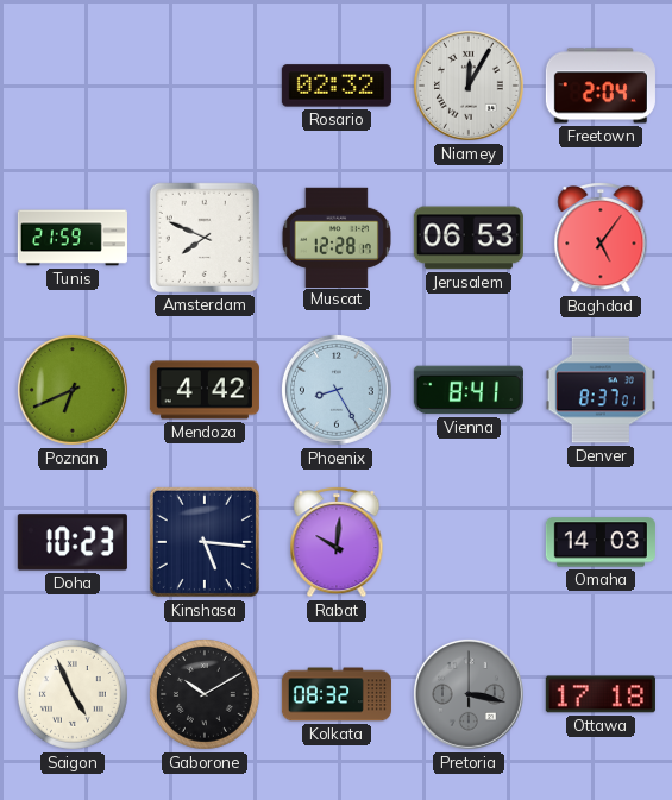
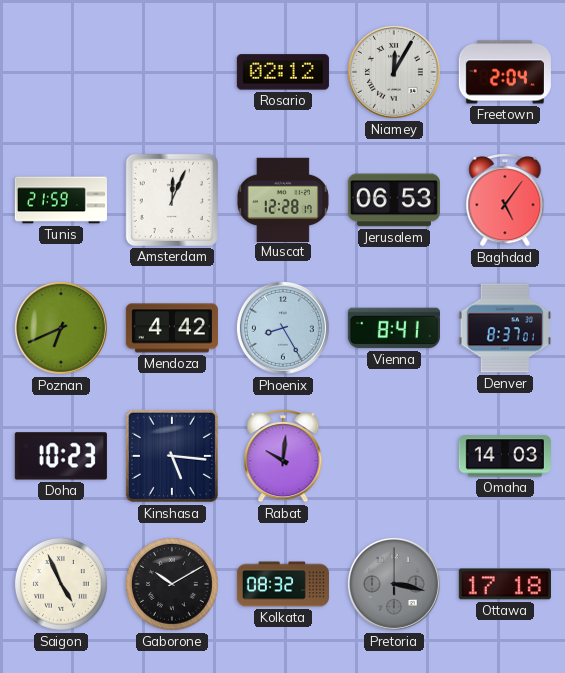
Rosario: 02:32 -> 02:12
Amsterdam: 7:49 -> 12:04
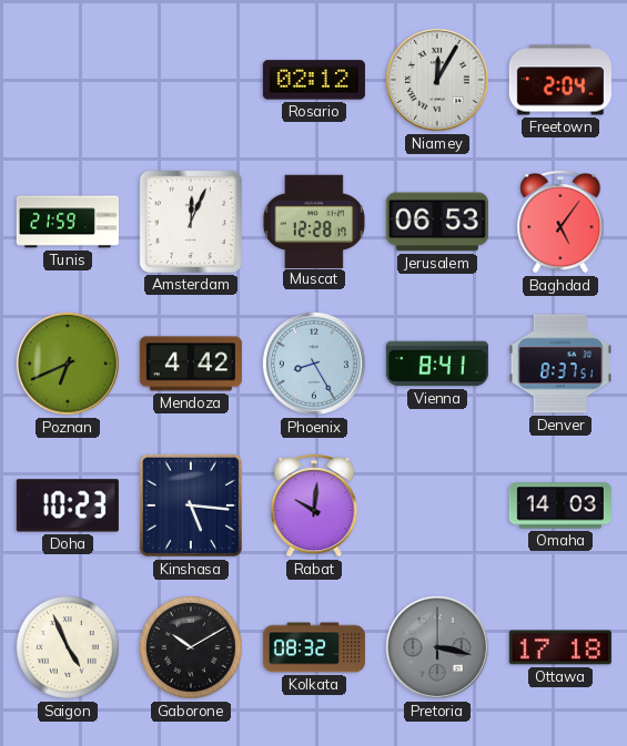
Denver: 8:37:01 -> 8:37:51
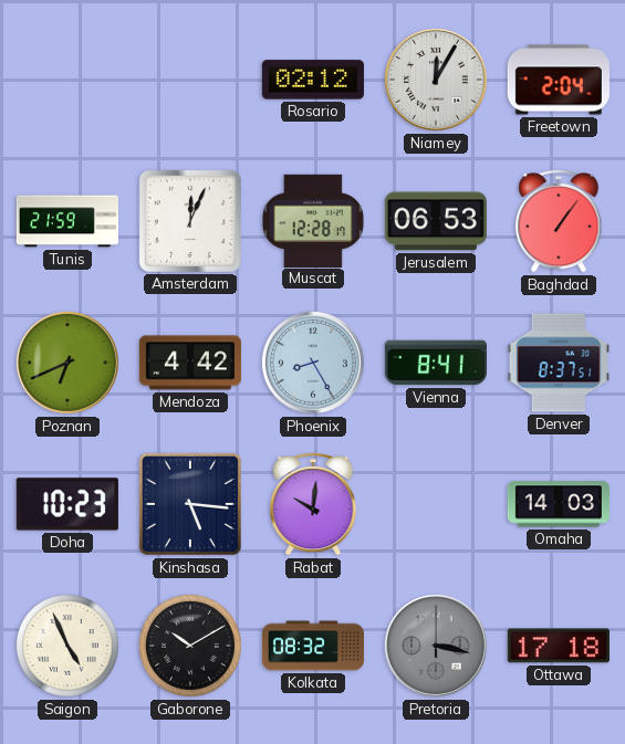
Baghdad: 5:06 -> 1:06
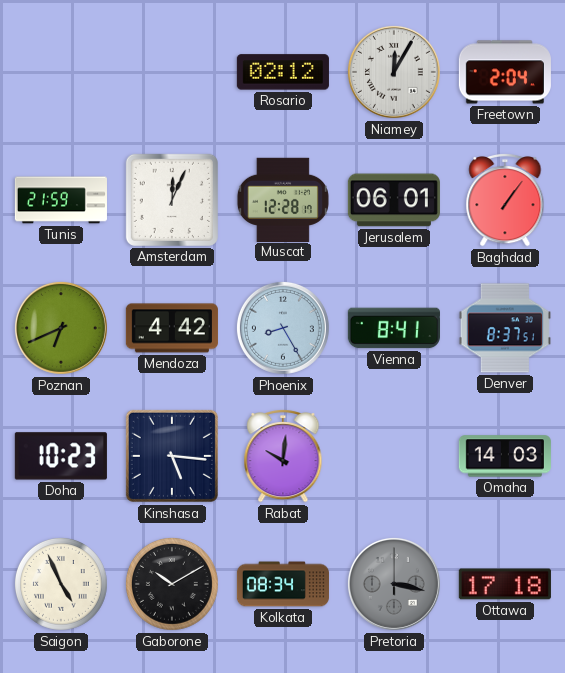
Jerusalem: 06:53 -> 06:01
Kolkata: 08:32 -> 08:34
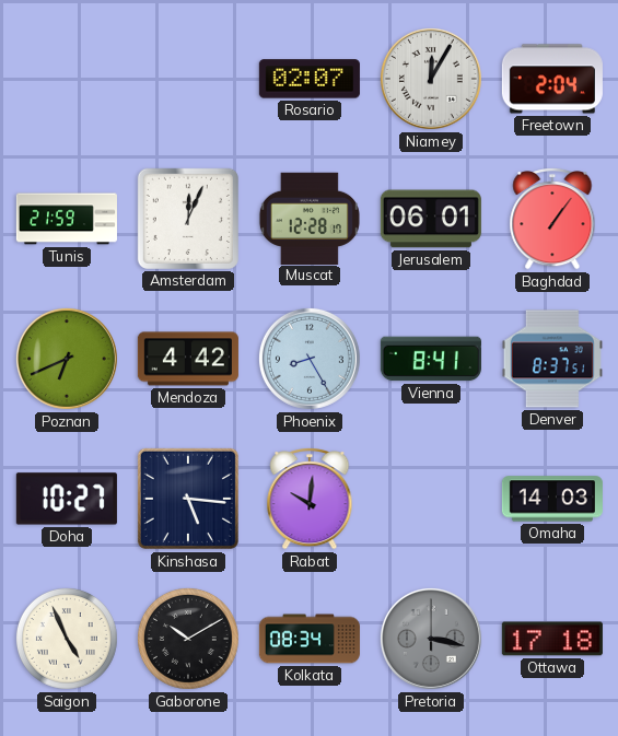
Rosario: 02:12 -> 02:07
Doha: 10:23 -> 10:27
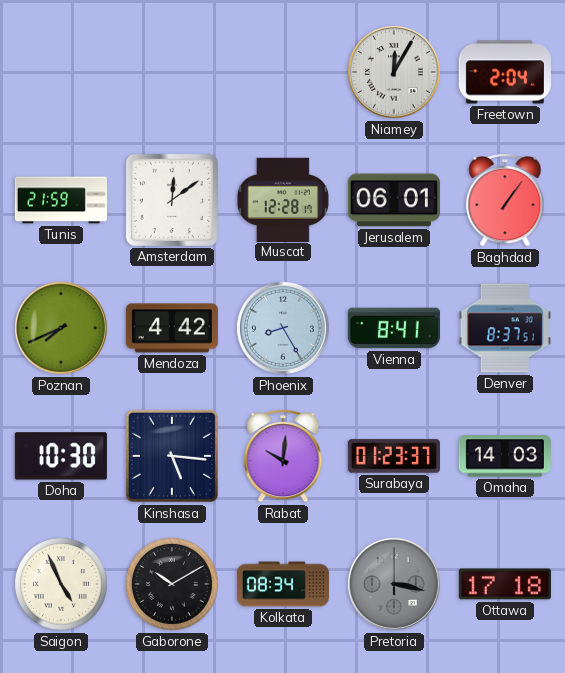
Rosario: 02:07 -> none
Amsterdam: 12:04 -> 12:09
Poznan: 6:41 -> 7:41
Doha: 10:27 -> 10:30
Surabaya: none -> 01:23
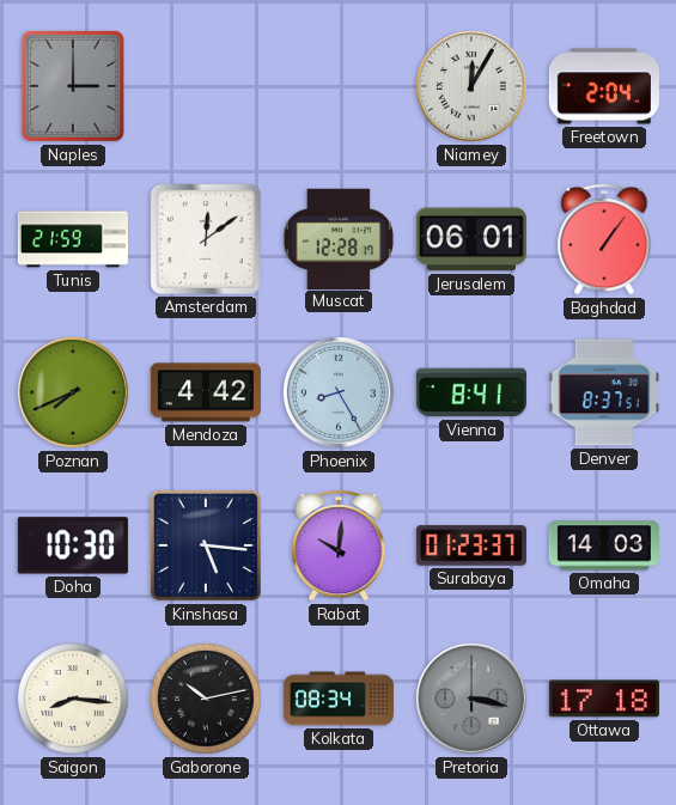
Naples: none -> 3:00
Saigon: 4:56 -> 8:16
Gaborone: 10:10 -> 10:13
